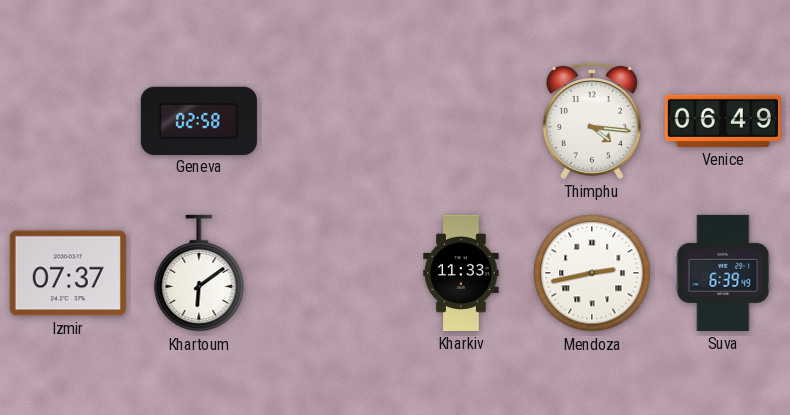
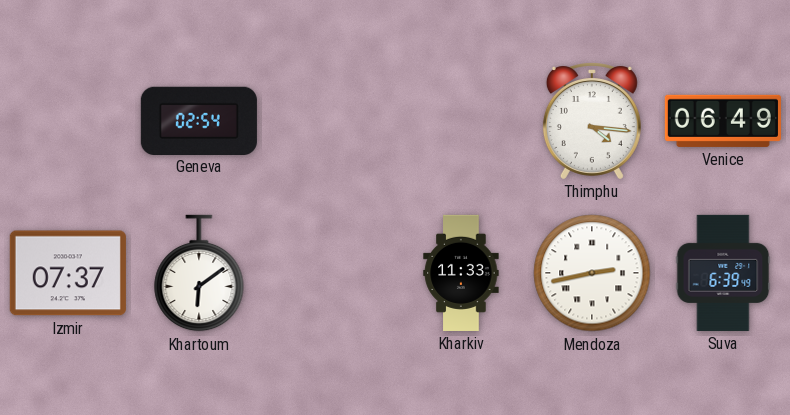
Geneva: 02:58 -> 02:54
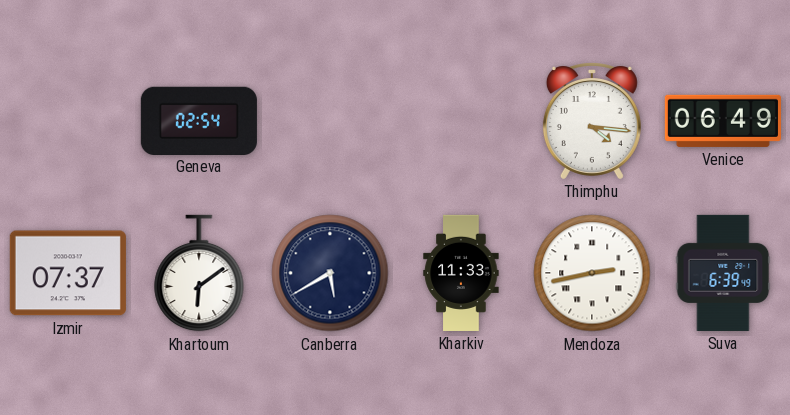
Canberra: none -> 5:40
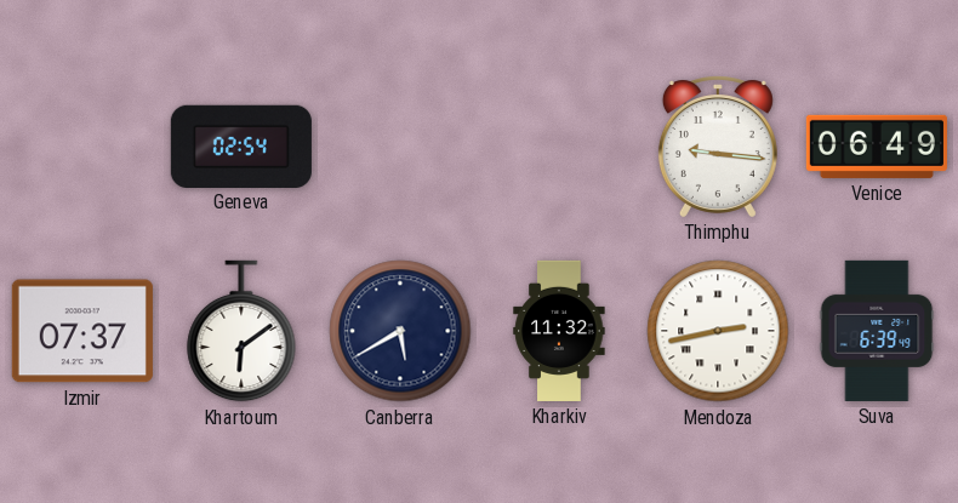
Thimphu: 4:16 -> 9:16
Kharkiv: 11:33 -> 11:32
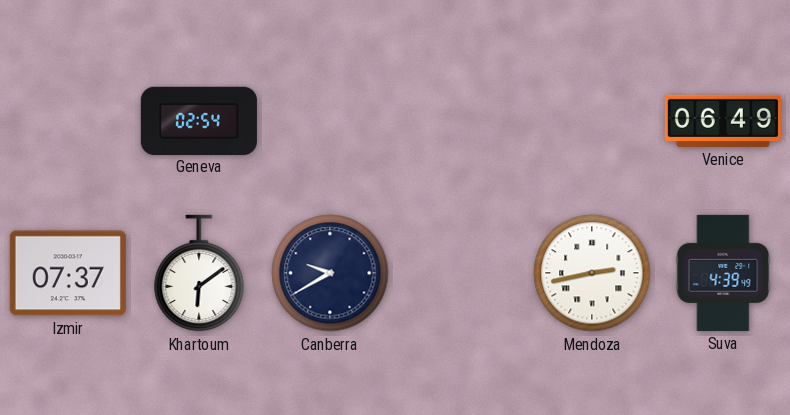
Thimphu: 9:16 -> none
Canberra: 5:40 -> 9:40
Kharkiv: 11:32 -> none
Suva: 6:39 -> 4:39
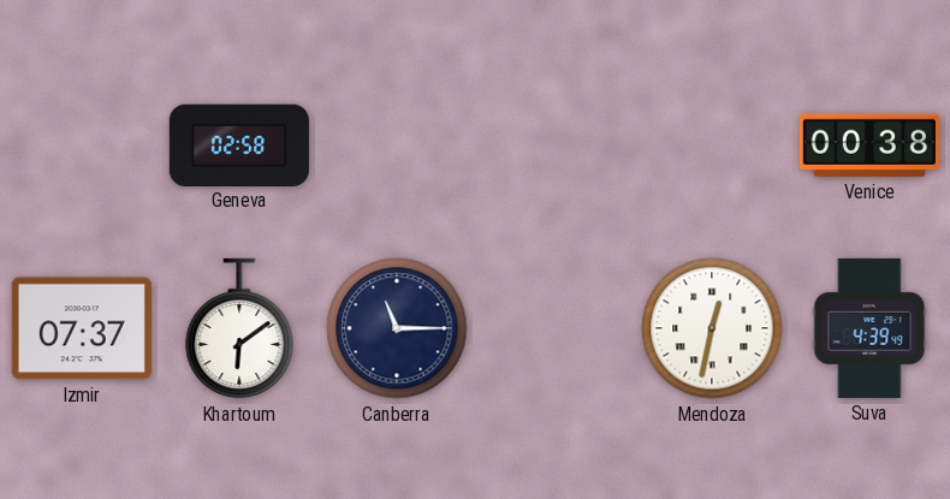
Geneva: 02:54 -> 02:58
Venice: 06:49 -> 00:38
Canberra: 9:40 -> 11:15
Mendoza: 2:43 -> 12:32
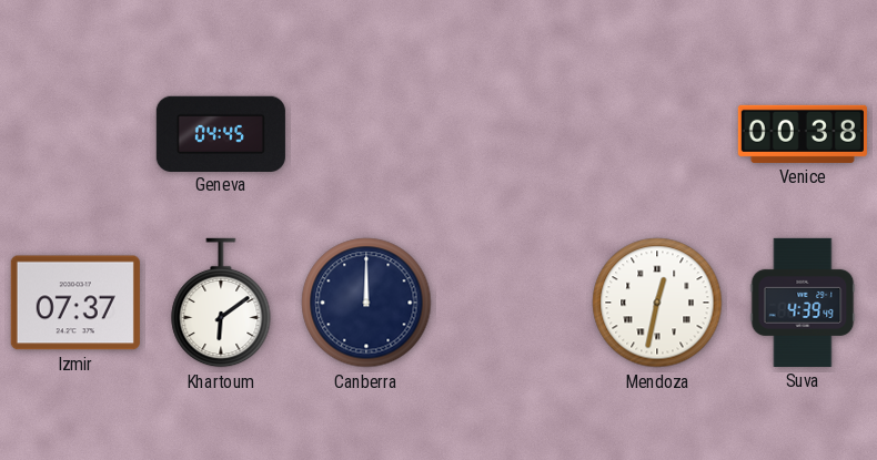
Geneva: 02:58 -> 04:45
Canberra: 11:15 -> 12:00
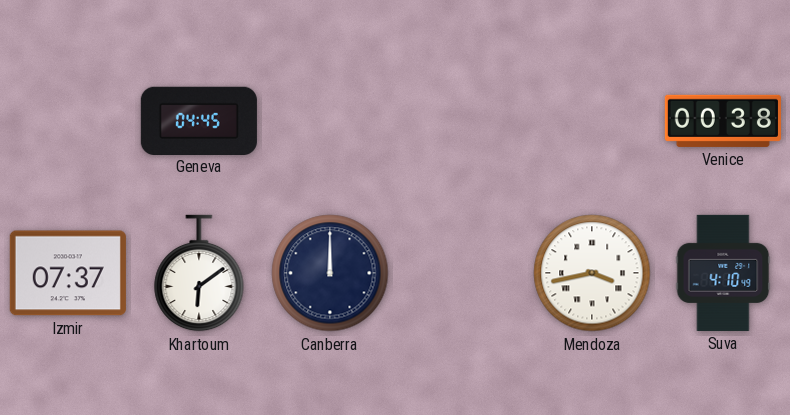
Mendoza: 12:32 -> 3:43
Suva: 4:39 -> 4:10
